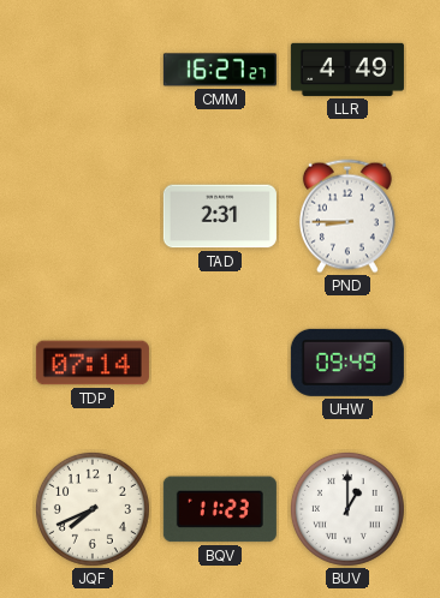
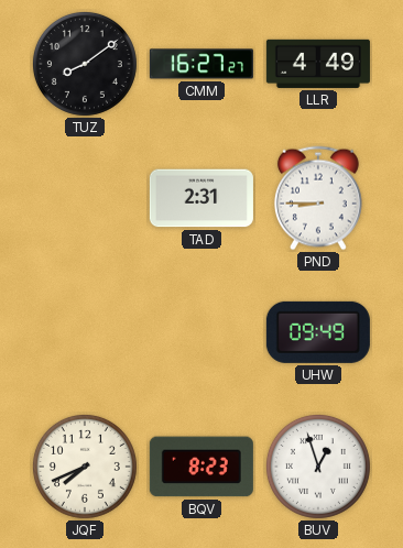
TUZ: none -> 8:09
TDP: 07:14 -> none
BQV: 11:23 -> 8:23
BUV: 1:00 -> 12:57
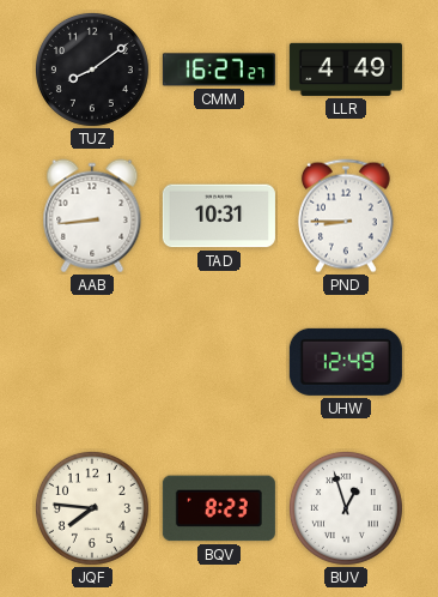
AAB: none -> 8:44
TAD: 2:31 -> 10:31
UHW: 09:49 -> 12:49
JQF: 7:41 -> 7:46
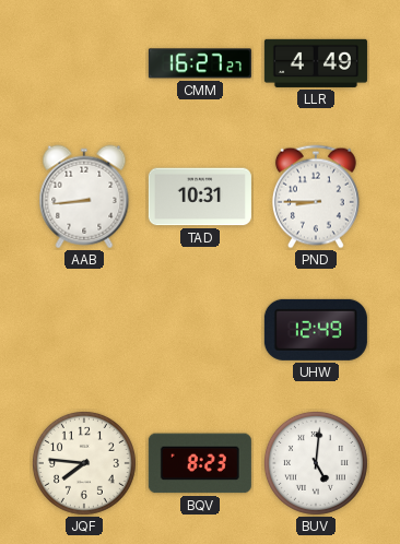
TUZ: 8:09 -> none
BUV: 12:57 -> 5:01
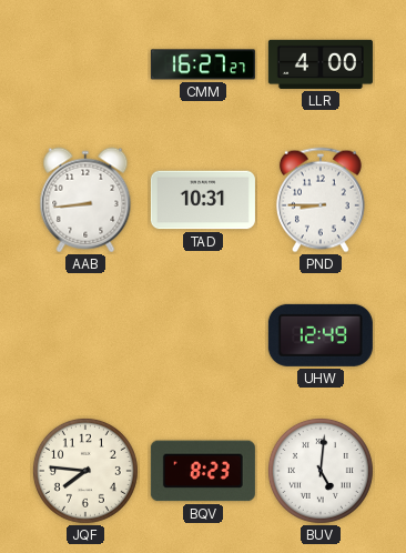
LLR: 4:49 -> 4:00
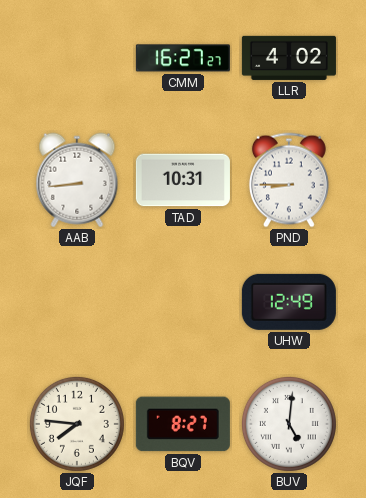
LLR: 4:00 -> 4:02
BQV: 8:23 -> 8:27
